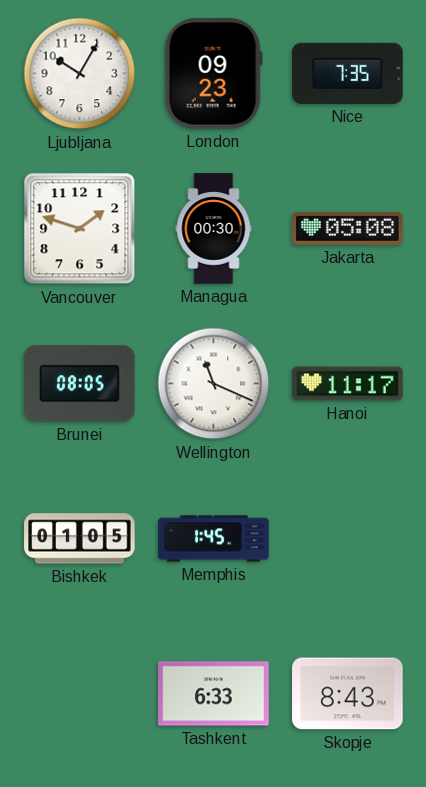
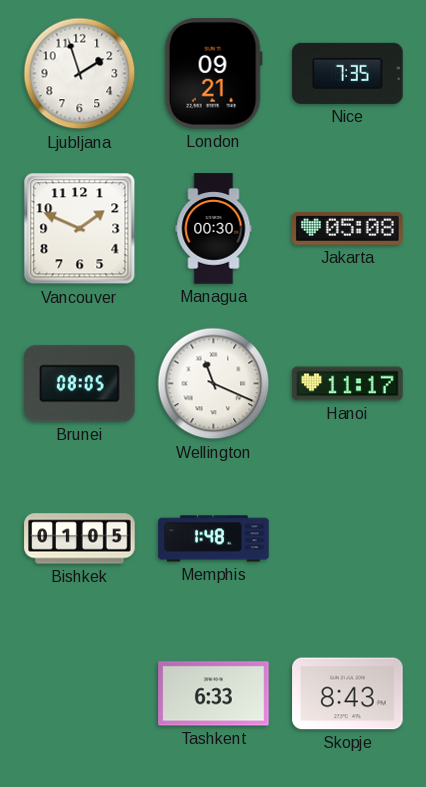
Ljubljana: 10:05 -> 1:57
London: 09:23 -> 09:21
Vancouver: 1:48 -> 1:49
Memphis: 1:45 -> 1:48
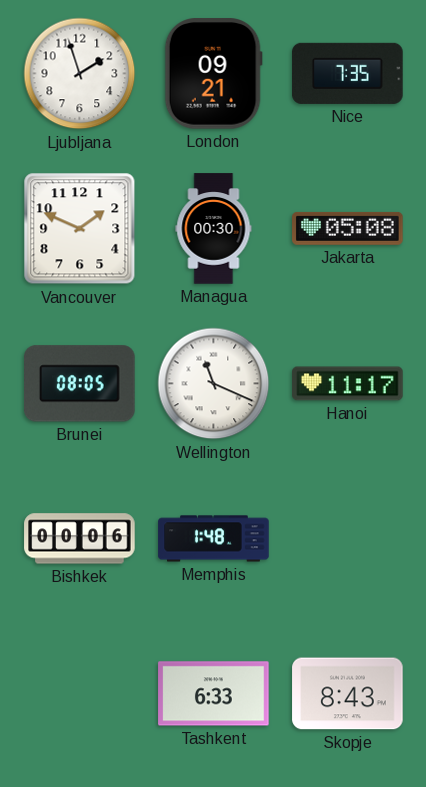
Bishkek: 01:05 -> 00:06
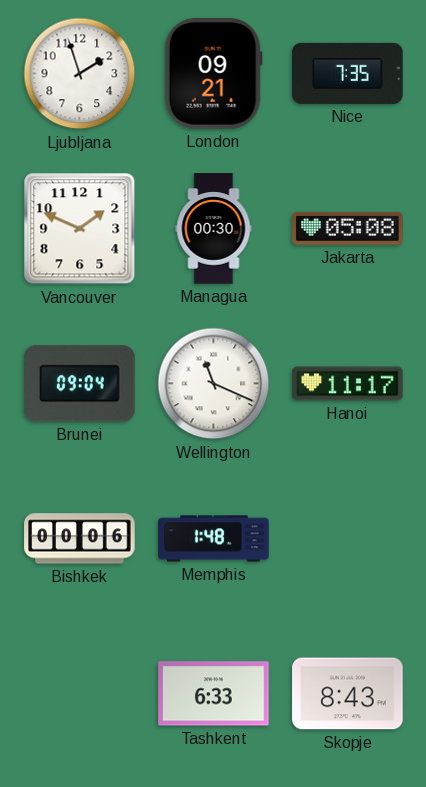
Brunei: 08:05 -> 09:04
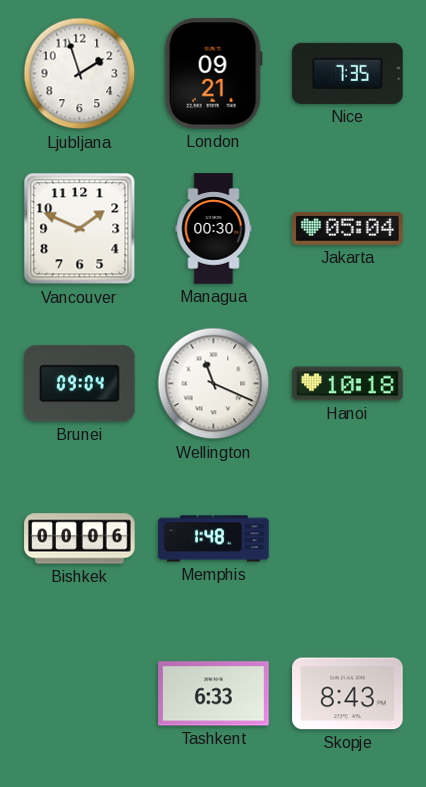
Jakarta: 05:08 -> 05:04
Hanoi: 11:17 -> 10:18
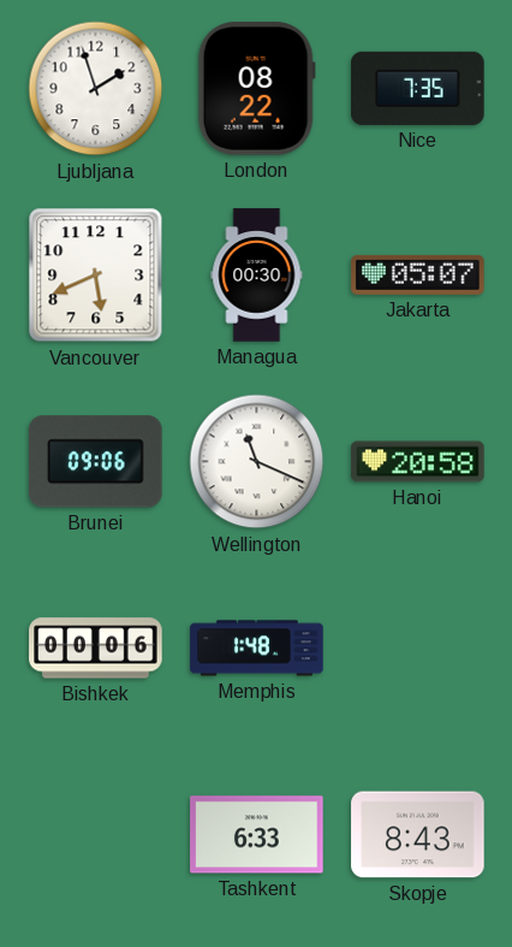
London: 09:21 -> 08:22
Vancouver: 1:49 -> 5:41
Jakarta: 05:04 -> 05:07
Brunei: 09:04 -> 09:06
Hanoi: 10:18 -> 20:58
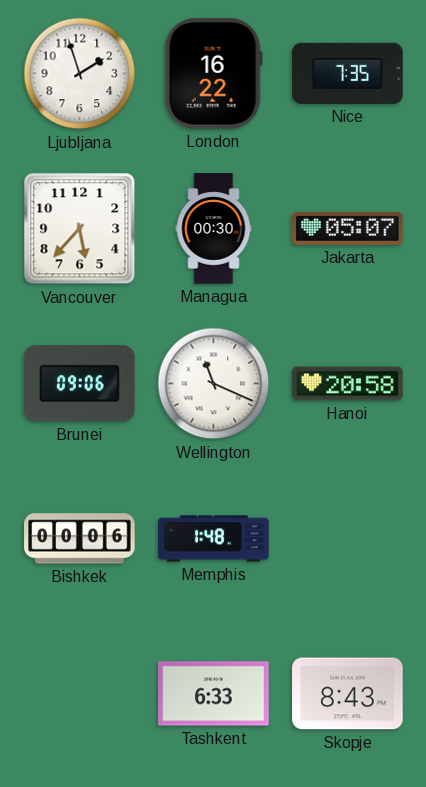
London: 08:22 -> 16:22
Vancouver: 5:41 -> 5:37
